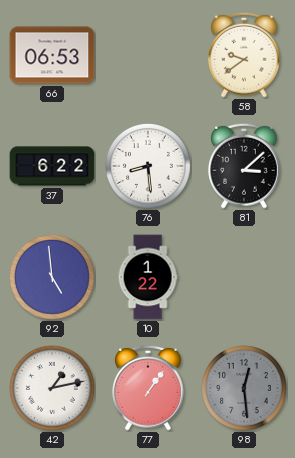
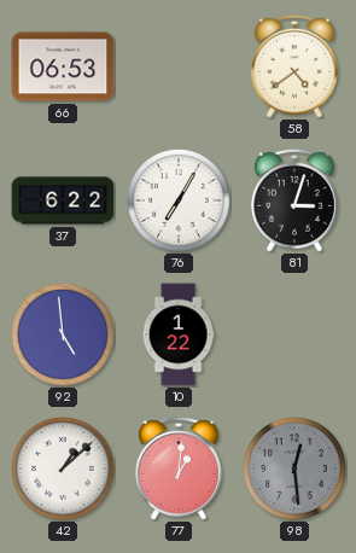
58: 9:39 -> 4:39
76: 8:29 -> 7:05
81: 3:08 -> 3:03
42: 1:13 -> 1:08
77: 1:06 -> 1:01
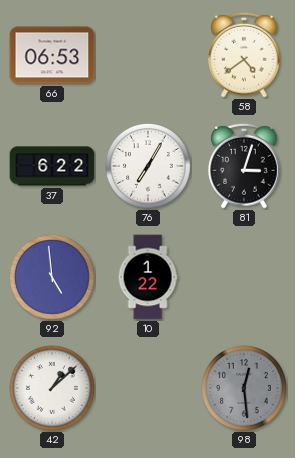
77: 1:01 -> none
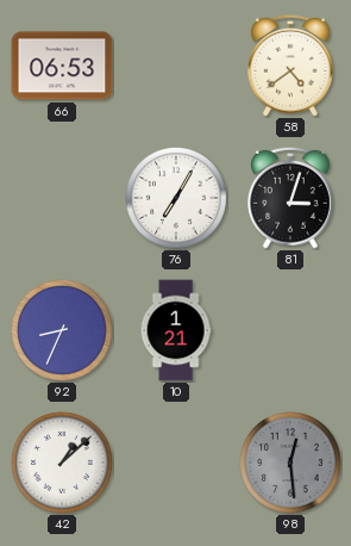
37: 6:22 -> none
92: 4:59 -> 8:34
10: 1:22 -> 1:21
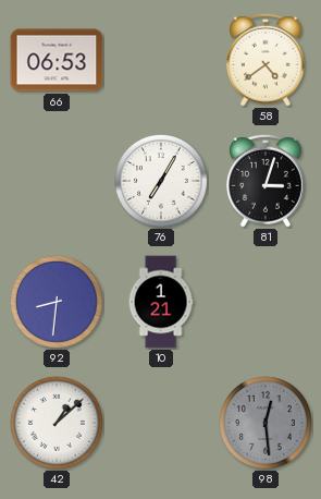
92: 8:34 -> 8:31
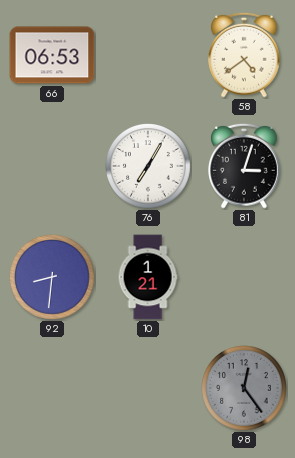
42: 1:08 -> none
98: 12:29 -> 12:24
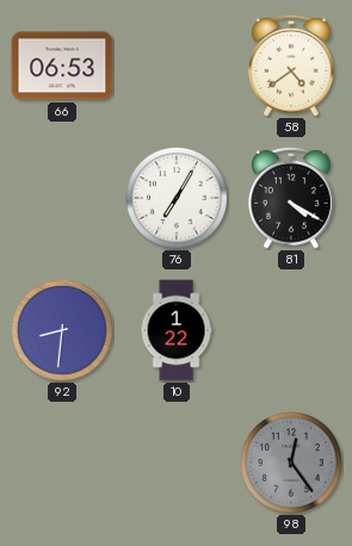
81: 3:03 -> 4:20
10: 1:21 -> 1:22
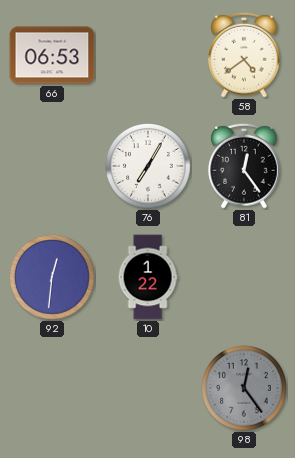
81: 4:20 -> 12:24
92: 8:31 -> 12:31
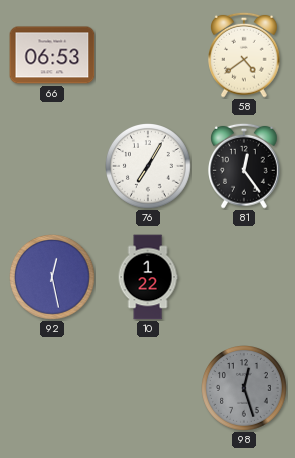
92: 12:31 -> 12:28
98: 12:24 -> 12:27
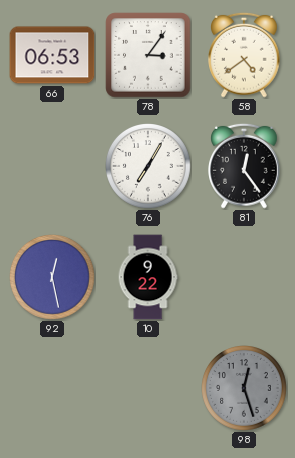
78: none -> 3:06
10: 1:22 -> 9:22
